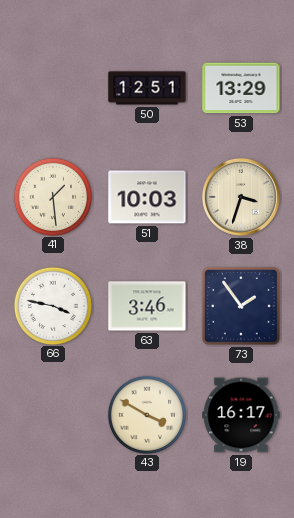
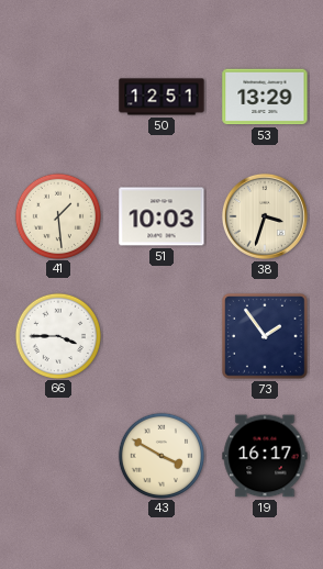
66: 3:47 -> 3:45
63: 3:46 -> none
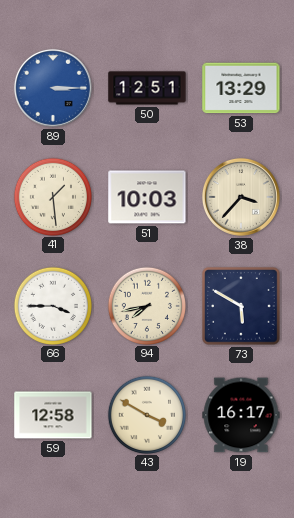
89: none -> 3:15
38: 3:33 -> 3:37
94: none -> 7:43
73: 1:54 -> 5:50
59: none -> 12:58
